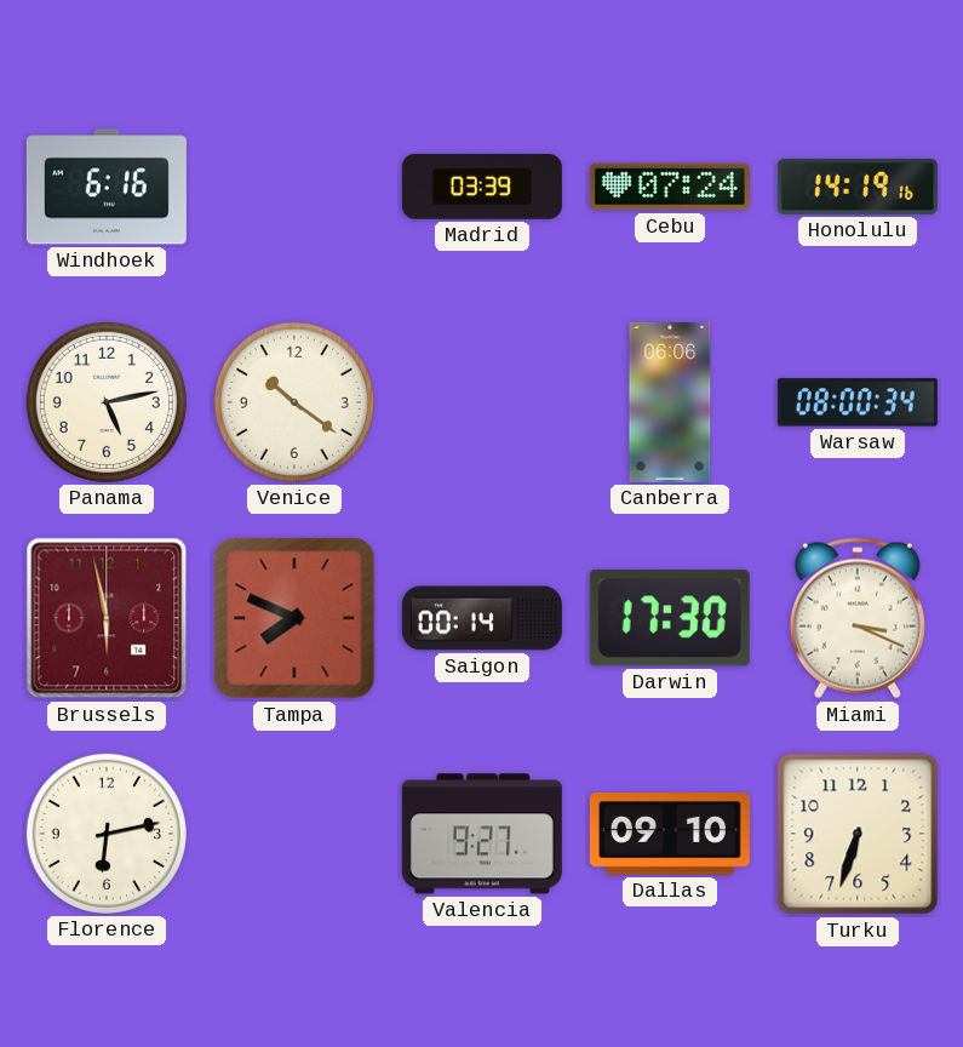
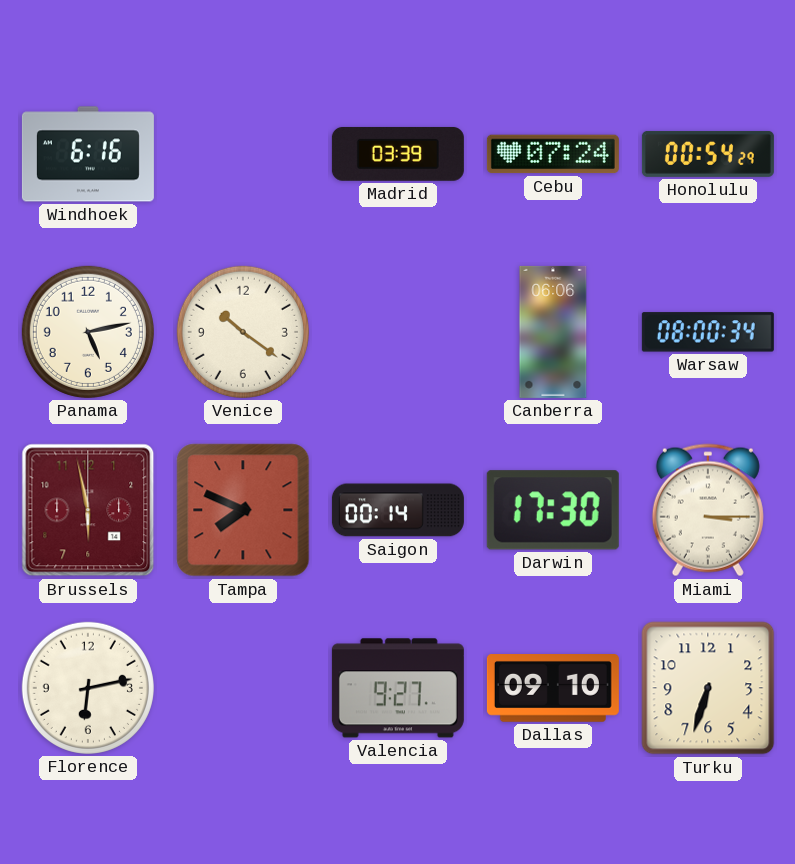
Honolulu: 14:19 -> 00:54
Miami: 3:19 -> 3:15
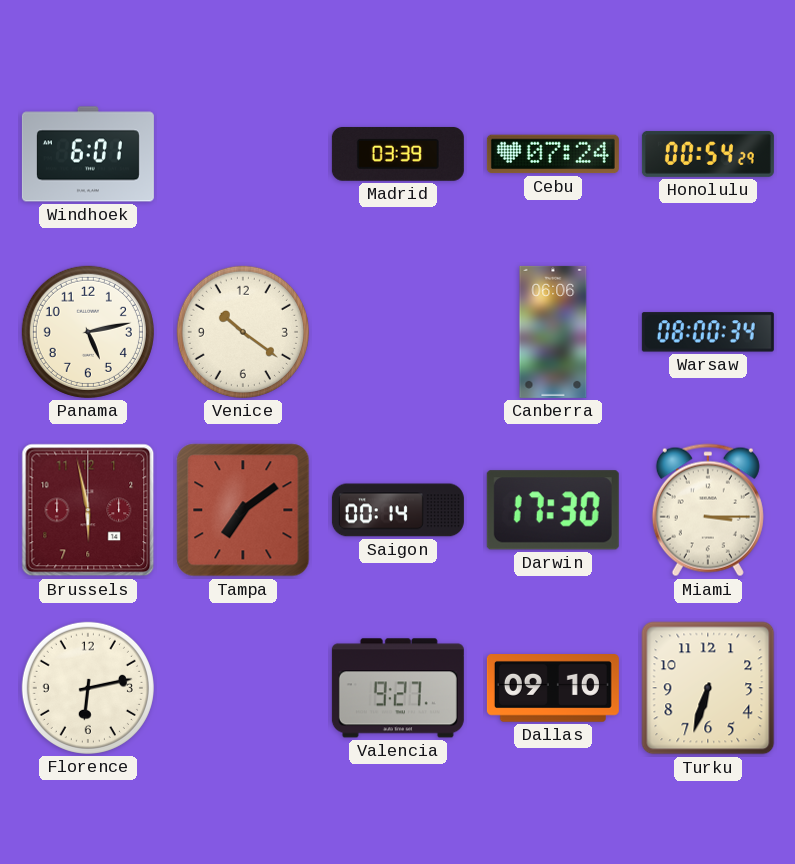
Windhoek: 6:16 -> 6:01
Tampa: 7:49 -> 7:09
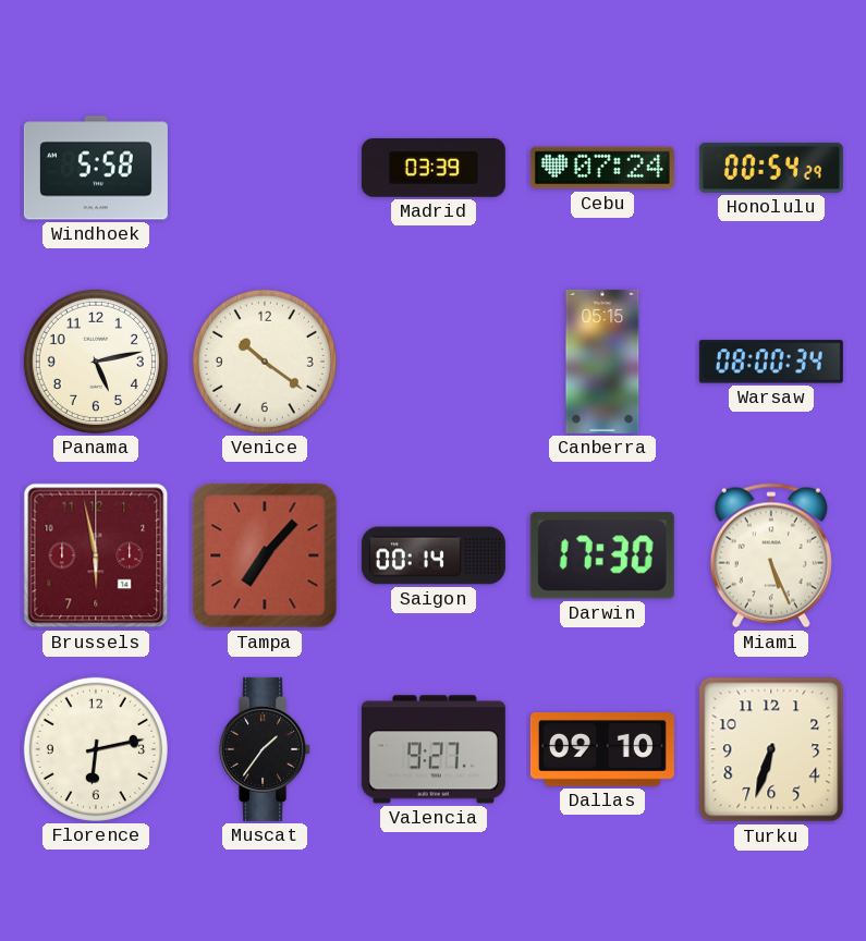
Windhoek: 6:01 -> 5:58
Canberra: 06:06 -> 05:15
Tampa: 7:09 -> 7:07
Miami: 3:15 -> 5:26
Muscat: none -> 1:36
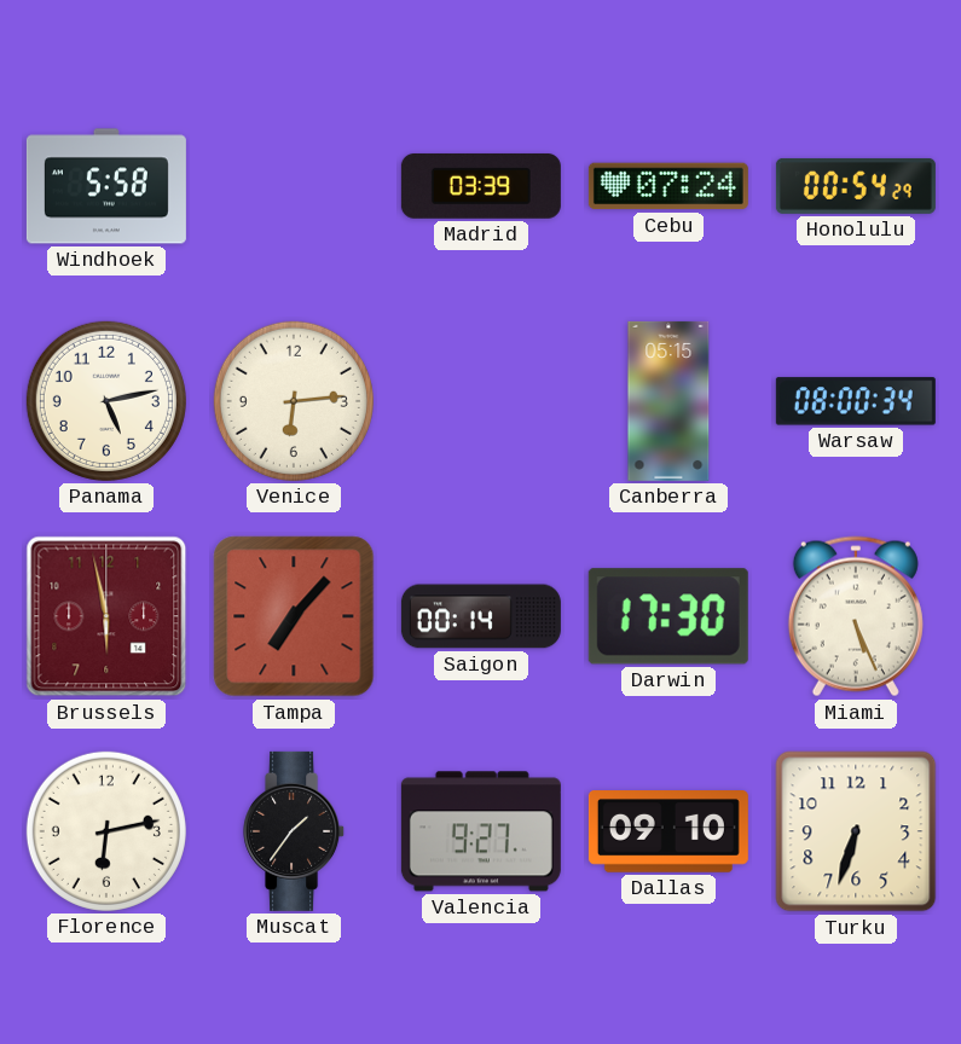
Venice: 10:21 -> 6:14
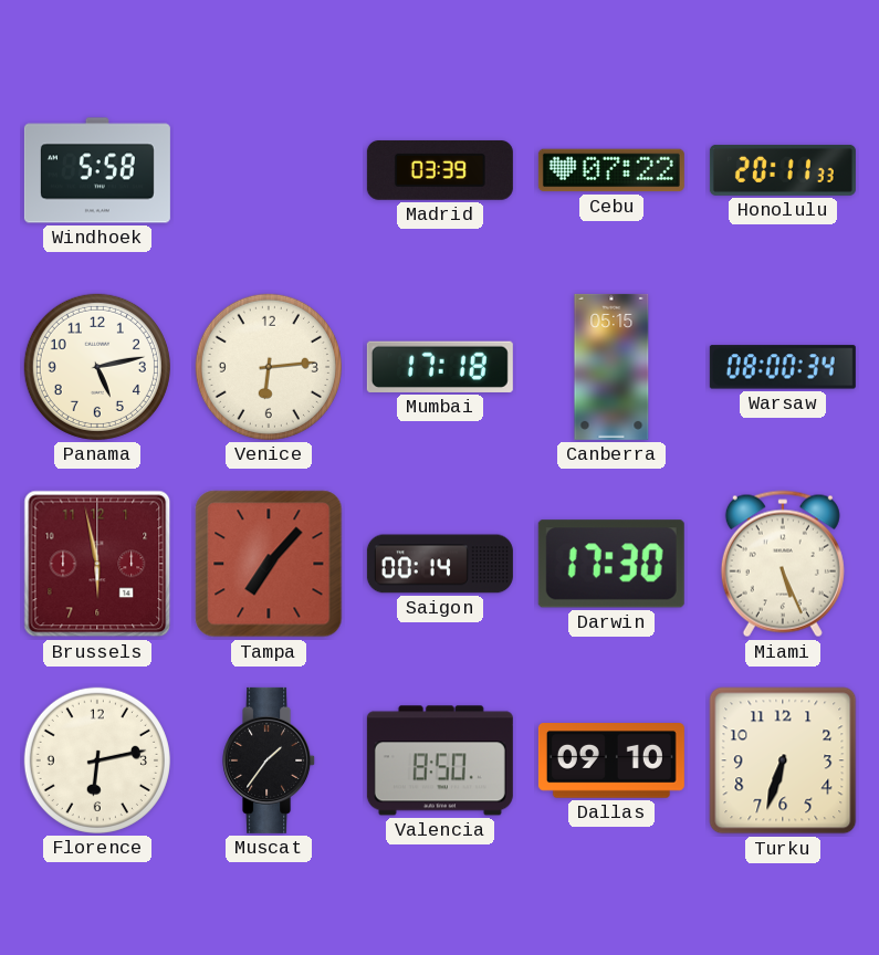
Cebu: 07:24 -> 07:22
Honolulu: 00:54 -> 20:11
Mumbai: none -> 17:18
Valencia: 9:27 -> 8:50
